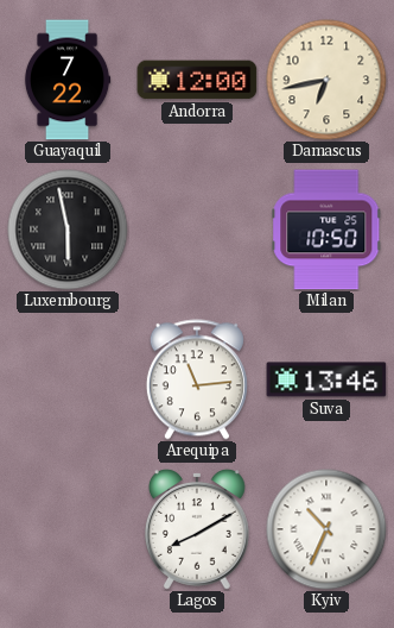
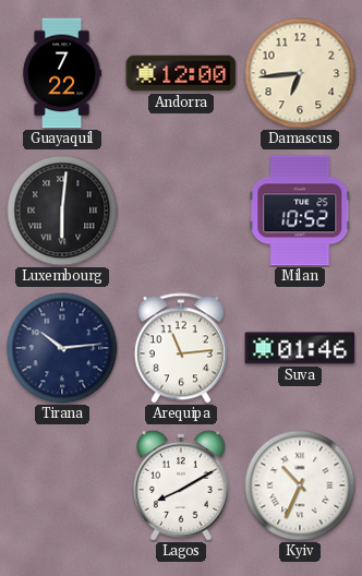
Damascus: 6:43 -> 6:44
Luxembourg: 5:58 -> 6:01
Milan: 10:50 -> 10:52
Tirana: none -> 10:14
Suva: 13:46 -> 01:46
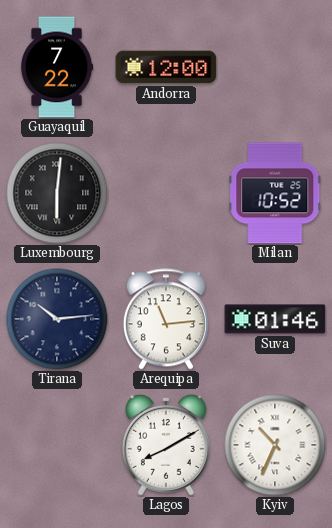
Damascus: 6:44 -> none
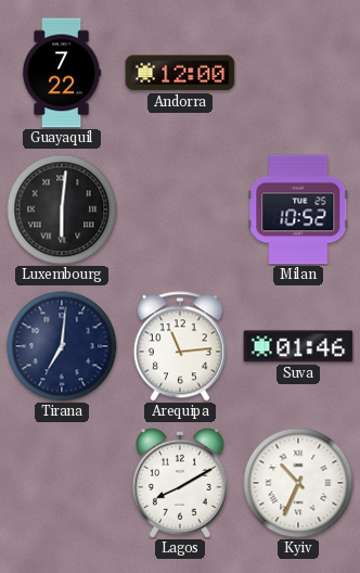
Tirana: 10:14 -> 7:01
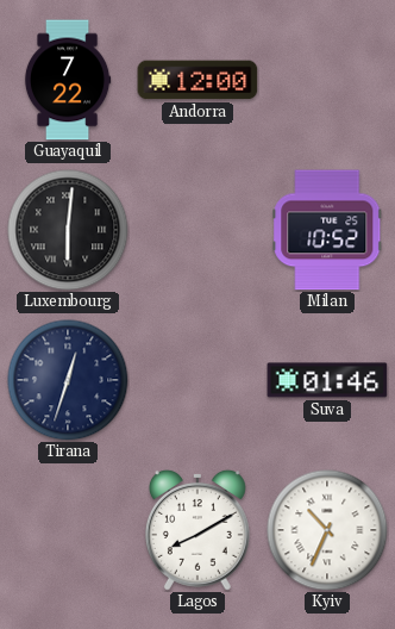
Tirana: 7:01 -> 12:33
Arequipa: 11:14 -> none
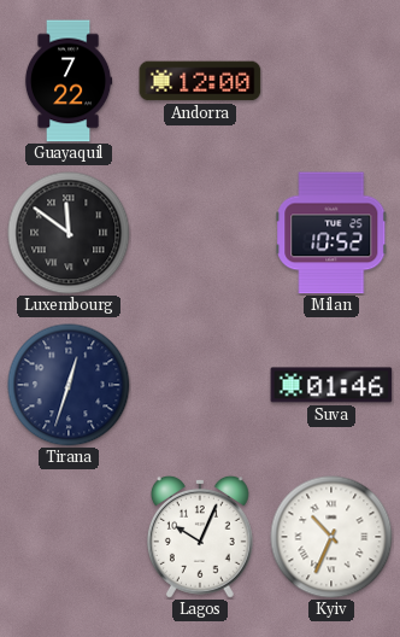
Luxembourg: 6:01 -> 11:51
Lagos: 8:10 -> 10:04
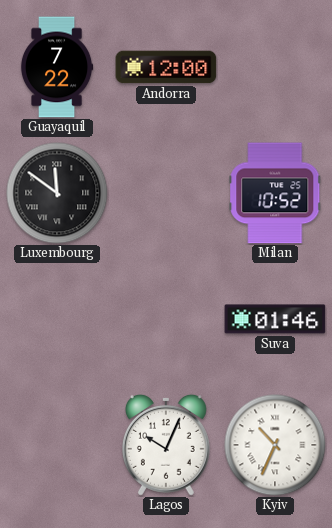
Tirana: 12:33 -> none
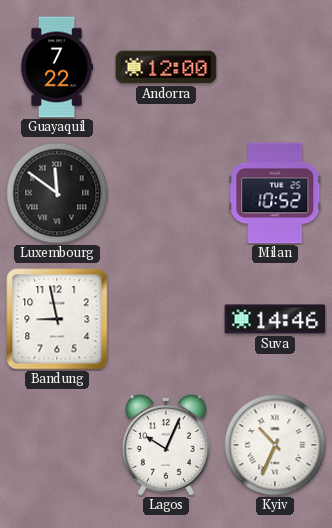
Bandung: none -> 8:58
Suva: 01:46 -> 14:46
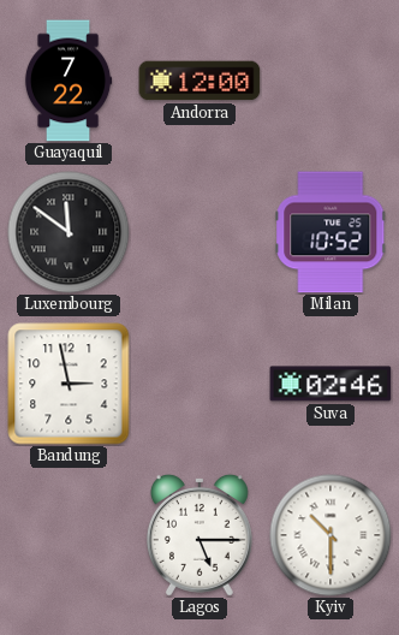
Bandung: 8:58 -> 2:58
Suva: 14:46 -> 02:46
Lagos: 10:04 -> 5:15
Kyiv: 10:34 -> 10:30
